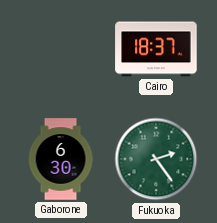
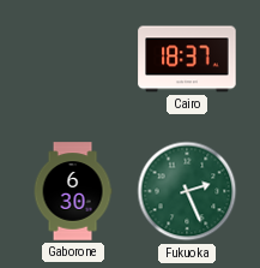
Fukuoka: 2:24 -> 2:26
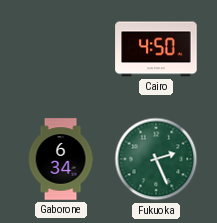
Cairo: 18:37 -> 4:50
Gaborone: 6:30 -> 6:34
